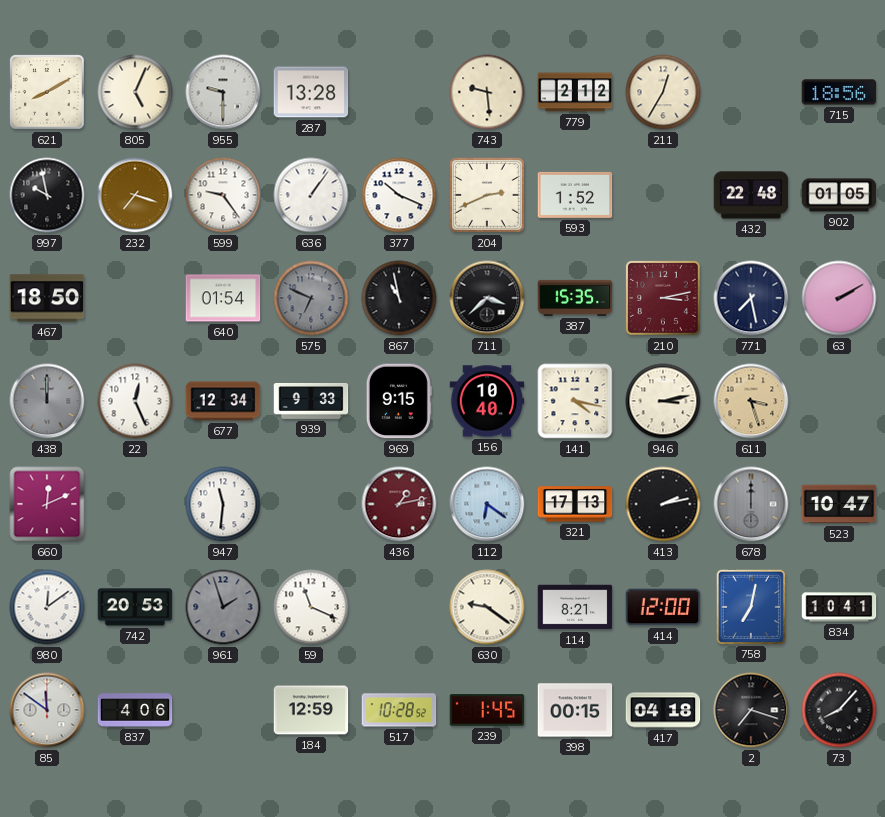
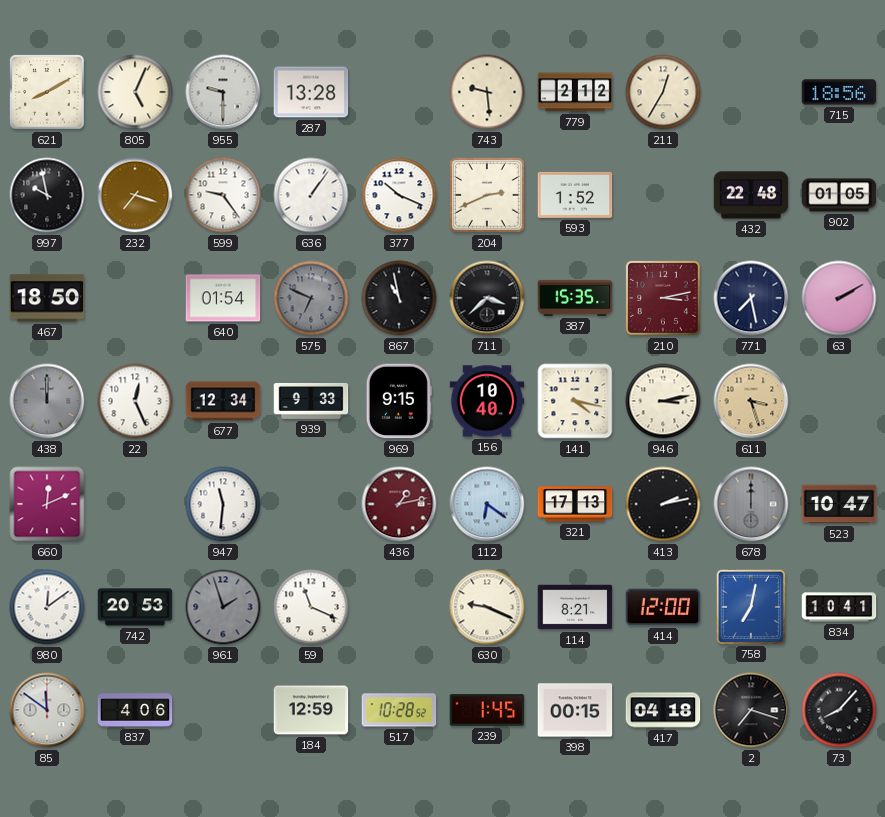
630: 9:21 -> 9:19
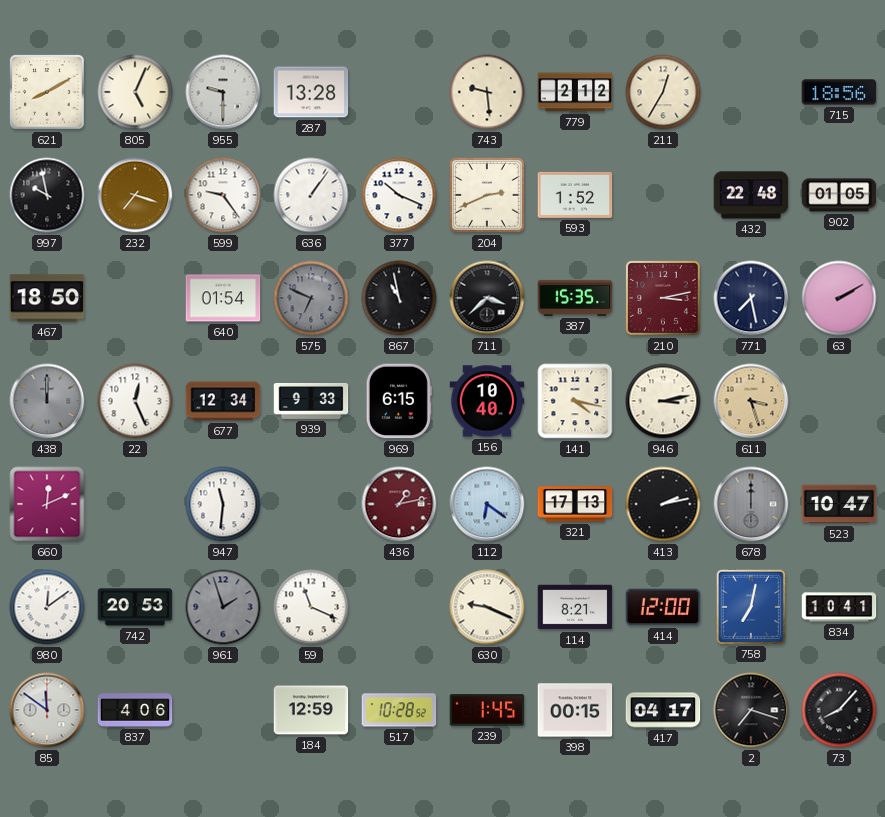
969: 9:15 -> 6:15
417: 04:18 -> 04:17
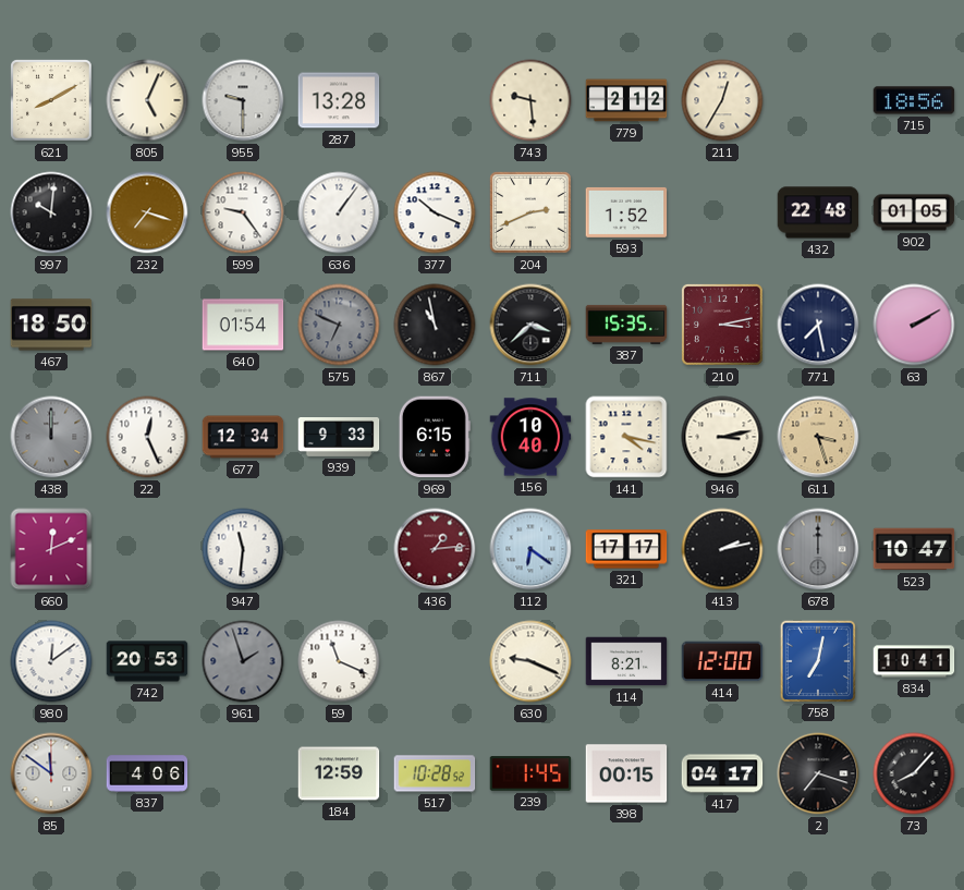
997: 9:58 -> 10:01
436: 1:13 -> 1:14
321: 17:13 -> 17:17
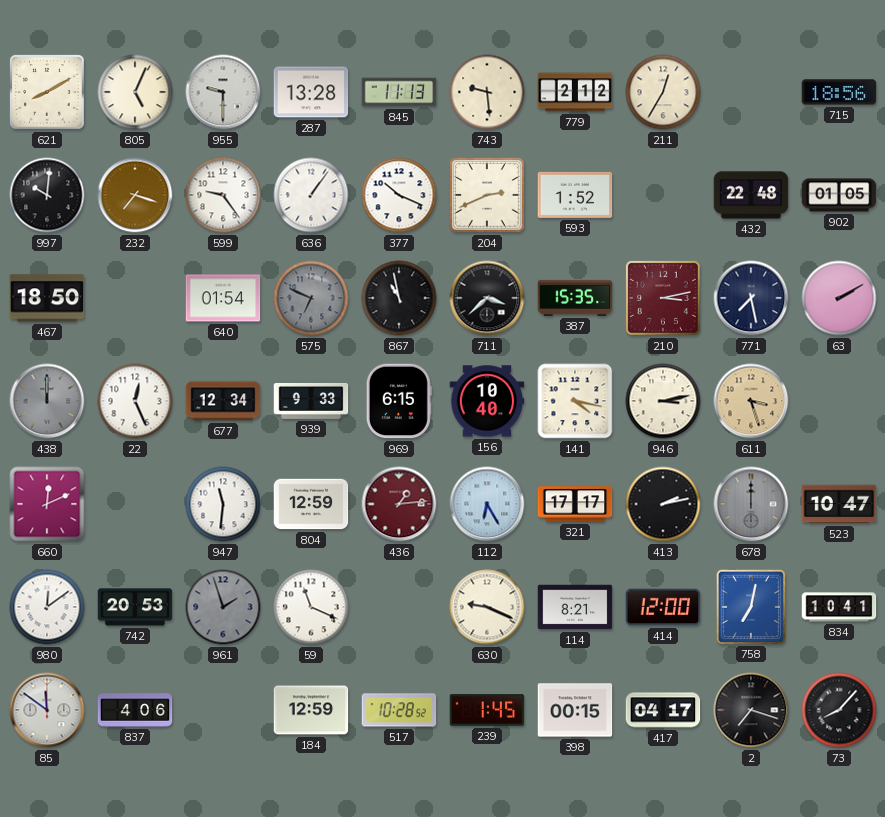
845: none -> 11:13
804: none -> 12:59
112: 6:21 -> 6:25
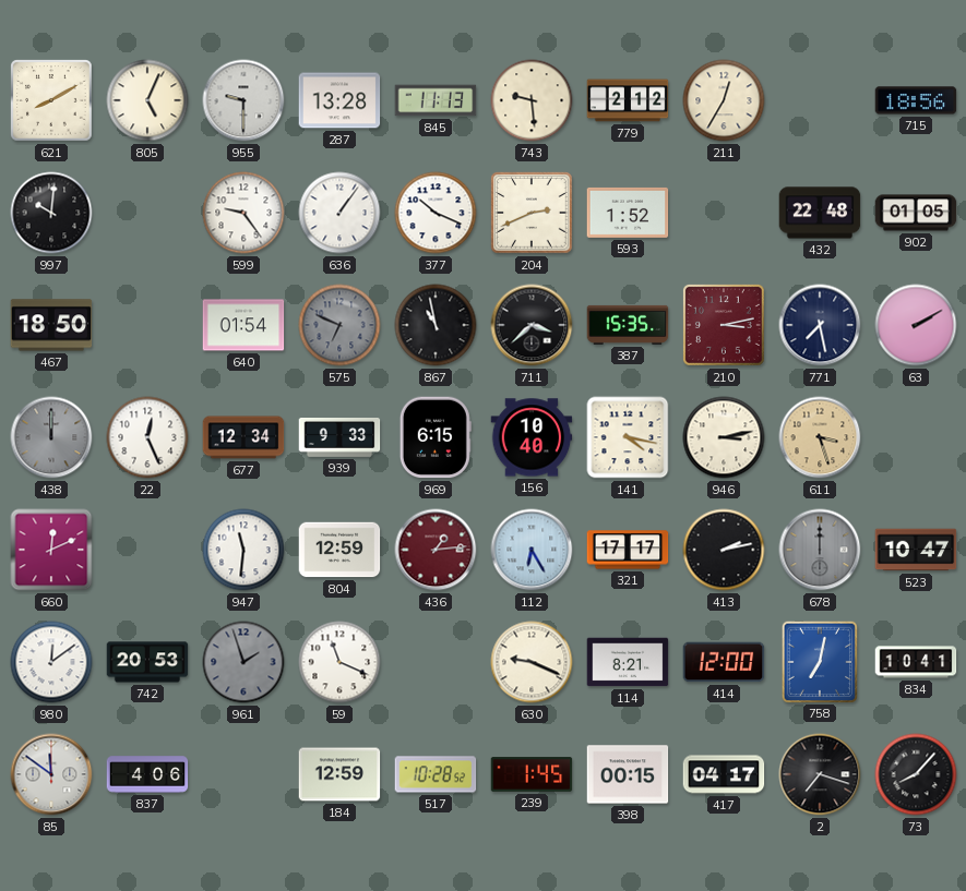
232: 7:18 -> none
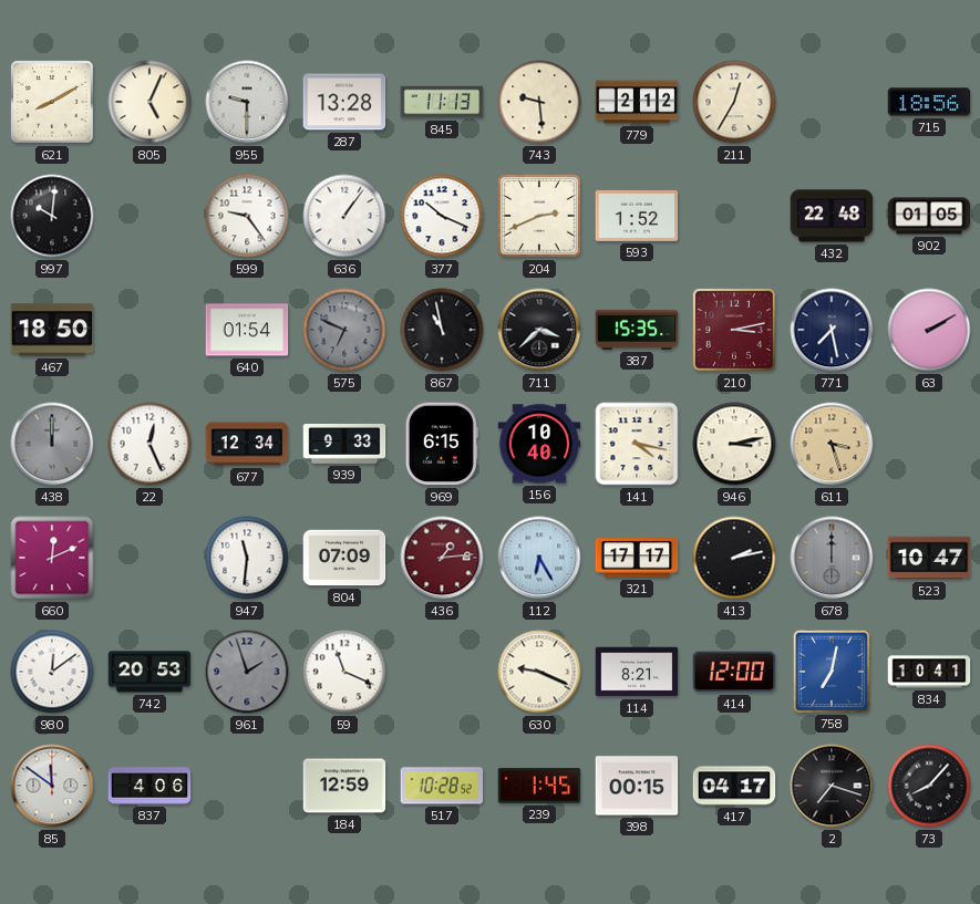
804: 12:59 -> 07:09
